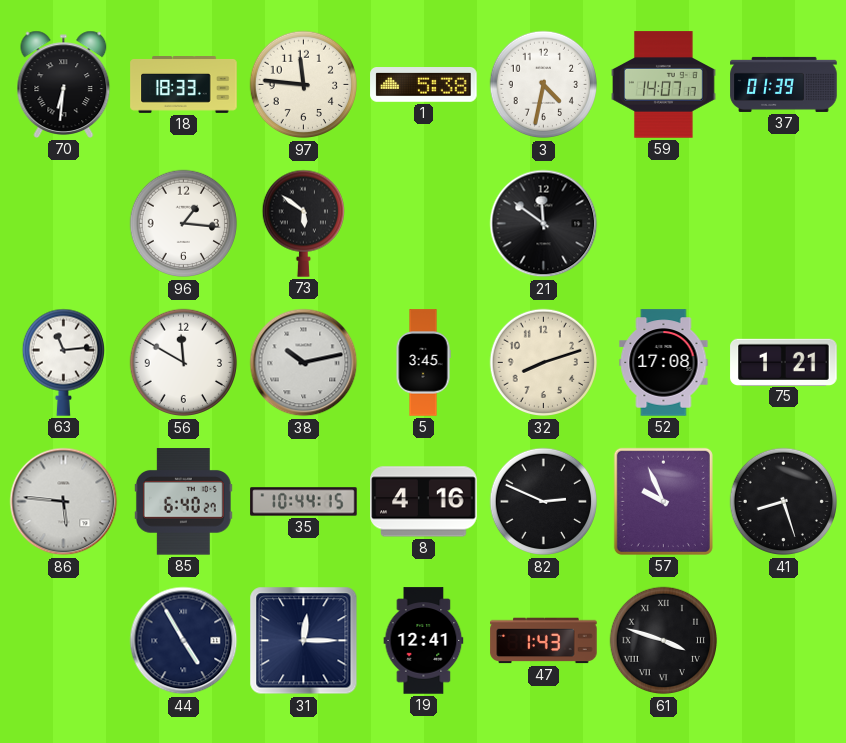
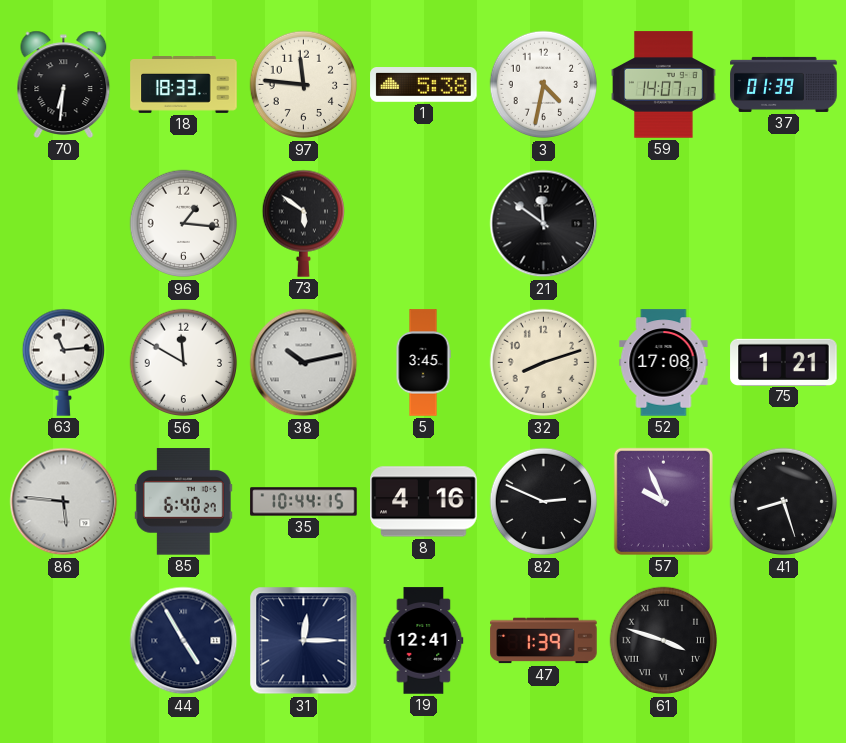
47: 1:43 -> 1:39
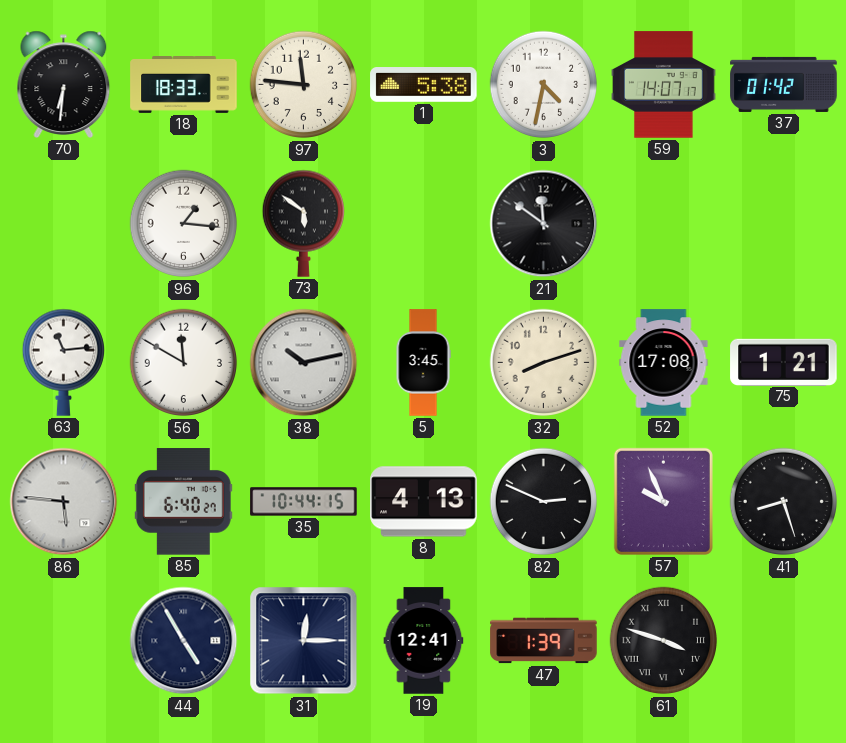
37: 01:39 -> 01:42
8: 4:16 -> 4:13
